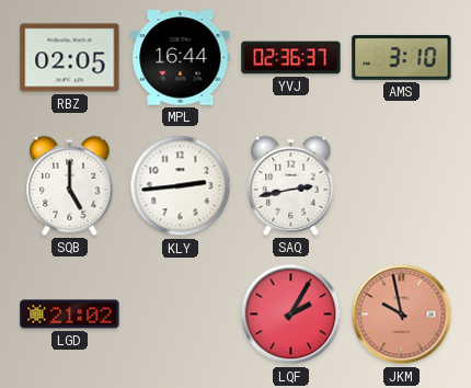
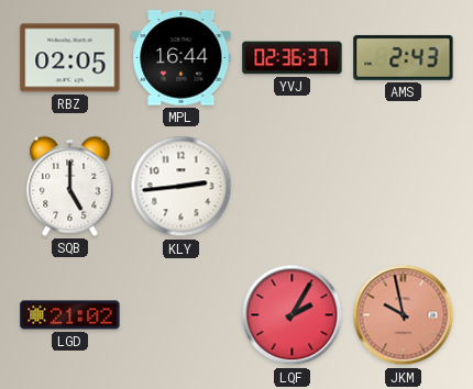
AMS: 3:10 -> 2:43
SAQ: 2:43 -> none
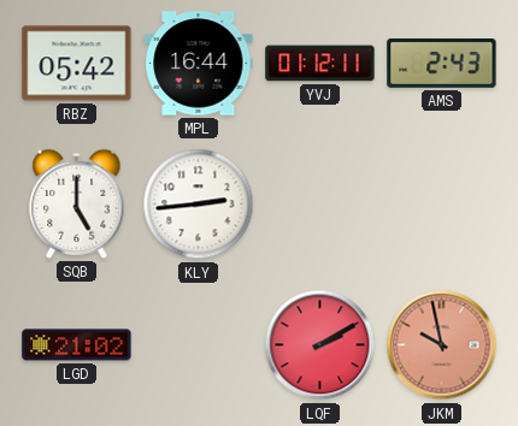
RBZ: 02:05 -> 05:42
YVJ: 02:36 -> 01:12
LQF: 2:05 -> 2:10
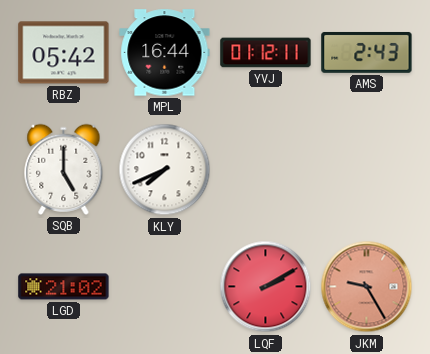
KLY: 2:44 -> 7:41
JKM: 9:58 -> 9:25
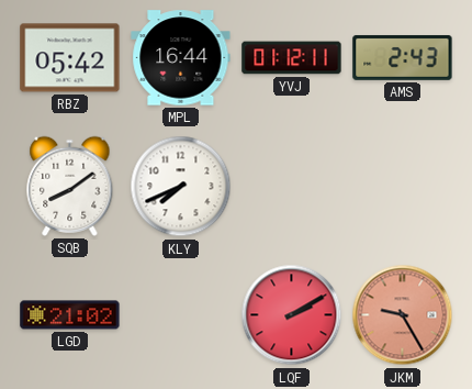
SQB: 5:00 -> 8:09
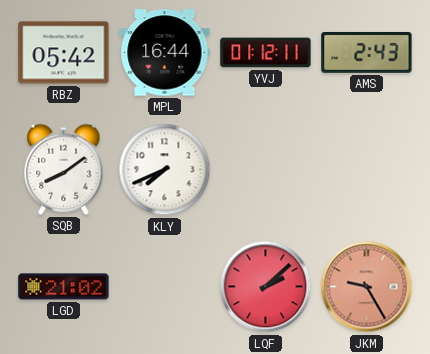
LQF: 2:10 -> 2:08
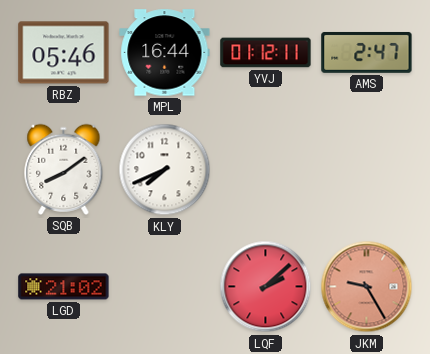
RBZ: 05:42 -> 05:46
AMS: 2:43 -> 2:47
